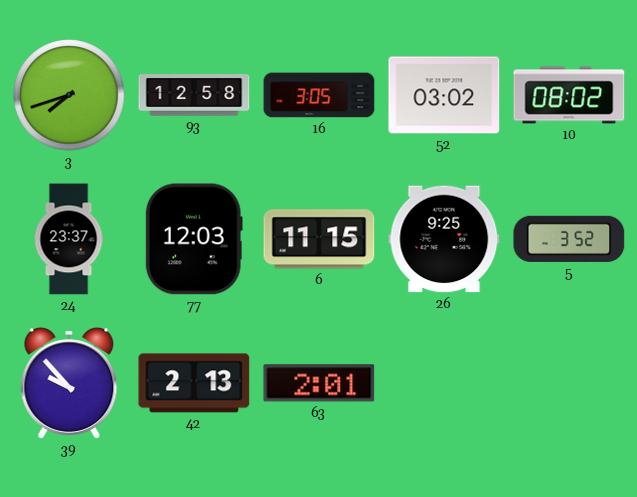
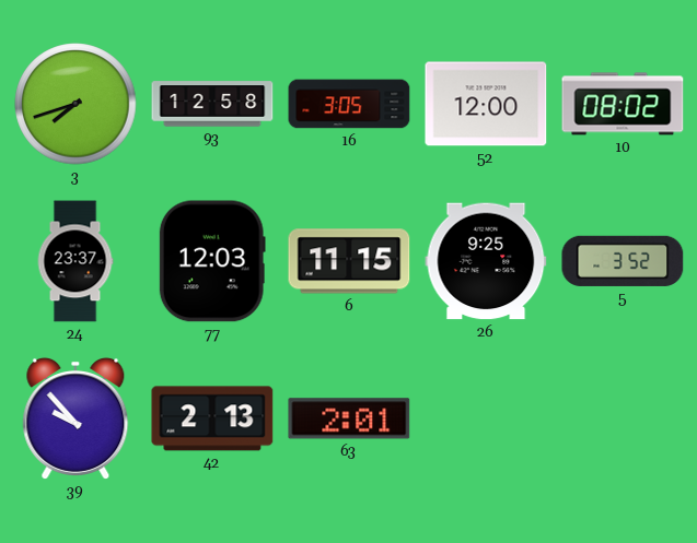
52: 03:02 -> 12:00
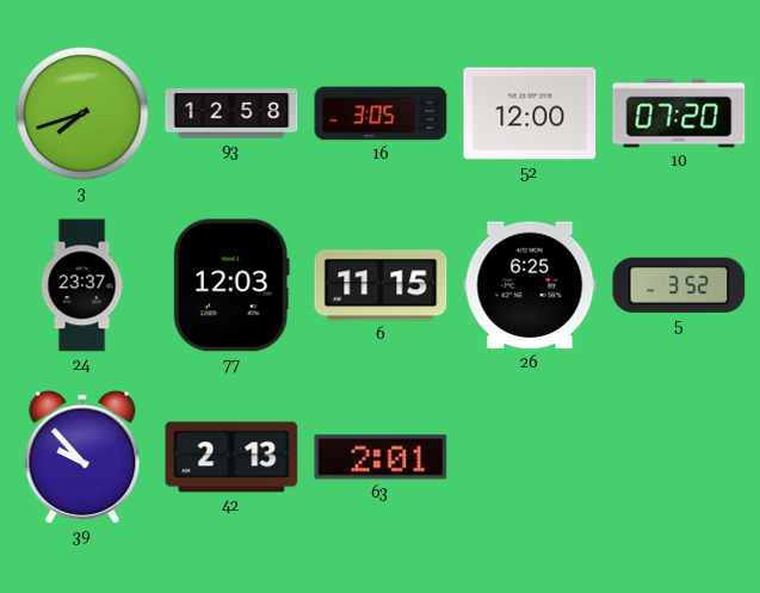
10: 08:02 -> 07:20
26: 9:25 -> 6:25
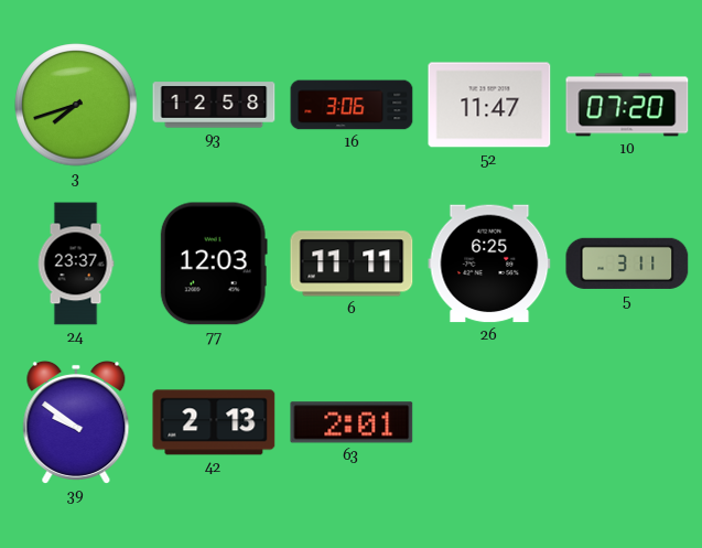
16: 3:05 -> 3:06
52: 12:00 -> 11:47
6: 11:15 -> 11:11
5: 3:52 -> 3:11
39: 9:53 -> 9:51
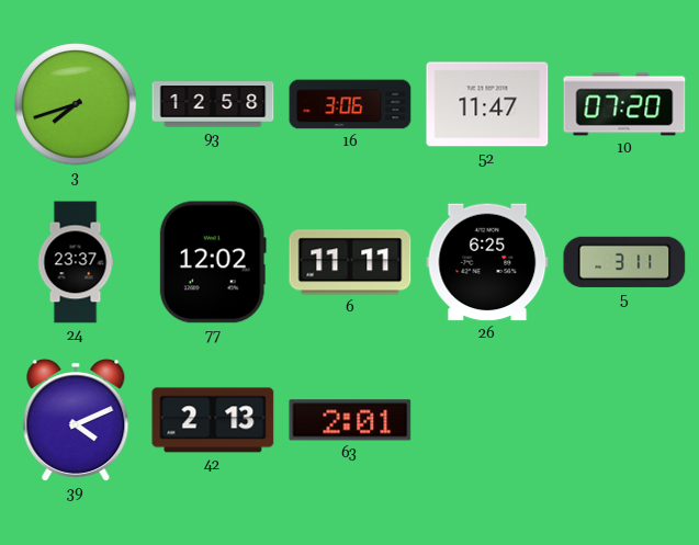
77: 12:03 -> 12:02
39: 9:51 -> 4:11
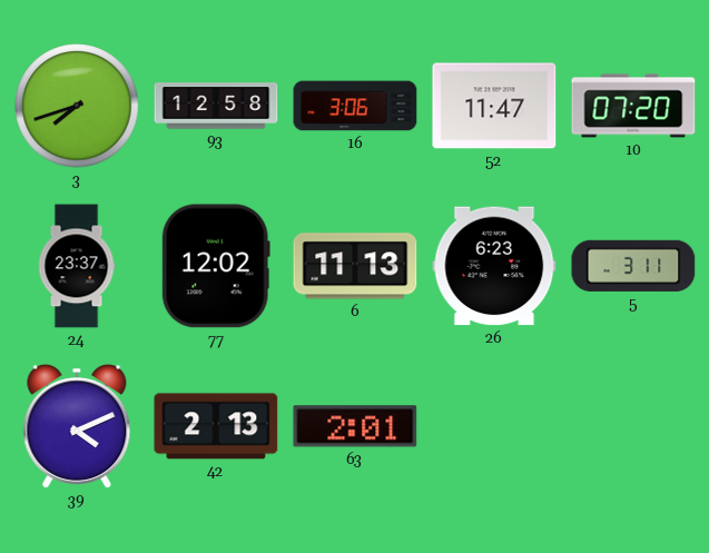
6: 11:11 -> 11:13
26: 6:25 -> 6:23
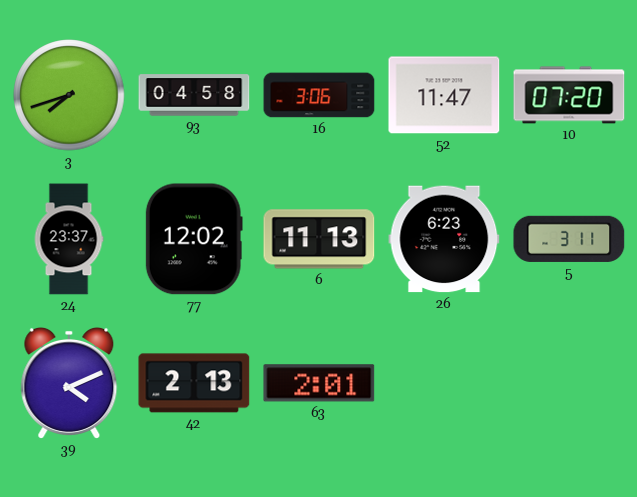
93: 12:58 -> 04:58
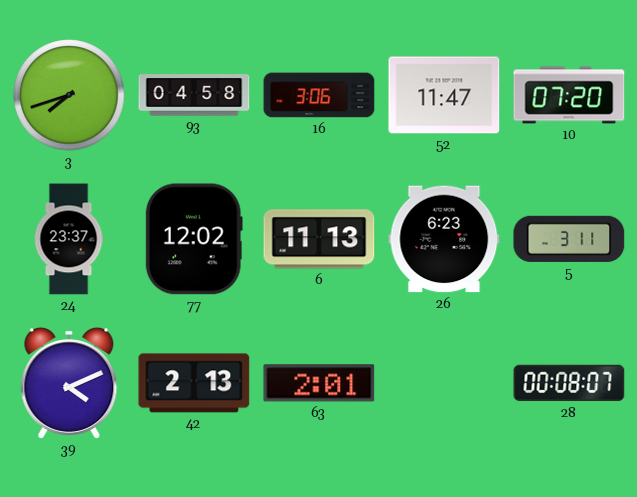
28: none -> 00:08
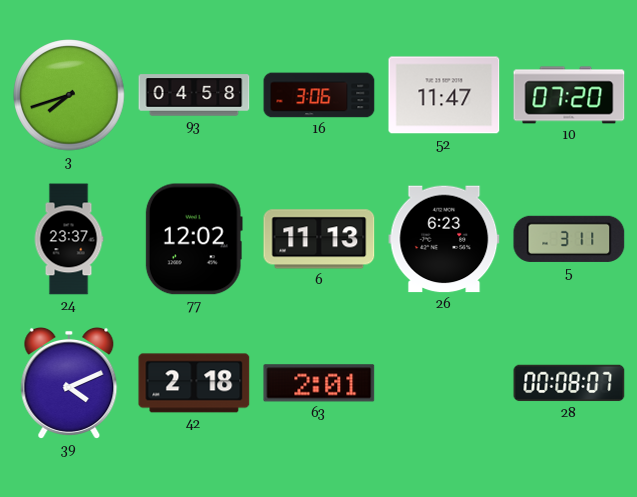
42: 2:13 -> 2:18
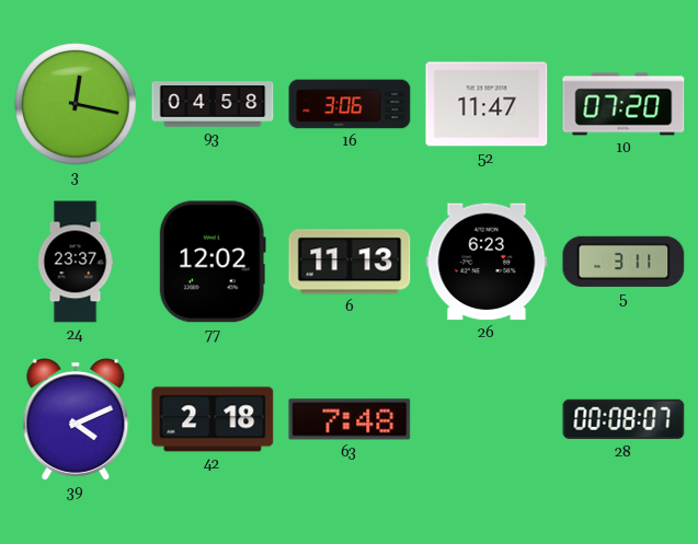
3: 7:42 -> 12:17
63: 2:01 -> 7:48
